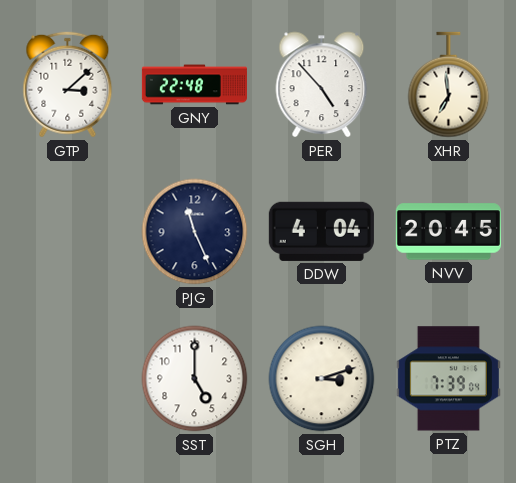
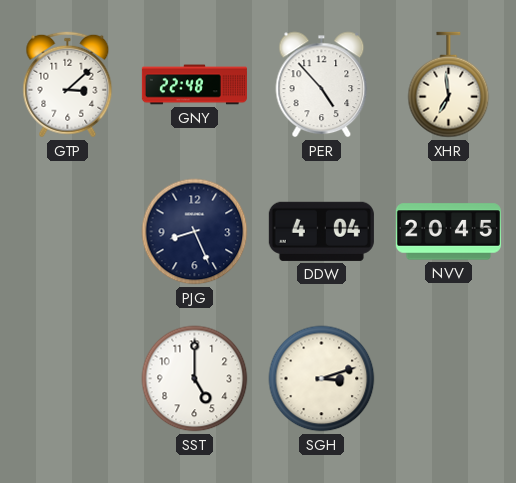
PJG: 11:26 -> 8:26
PTZ: 7:39 -> none
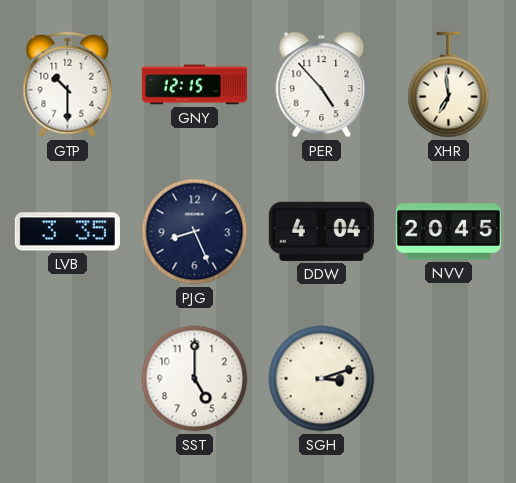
GTP: 3:08 -> 10:30
GNY: 22:48 -> 12:15
LVB: none -> 3:35
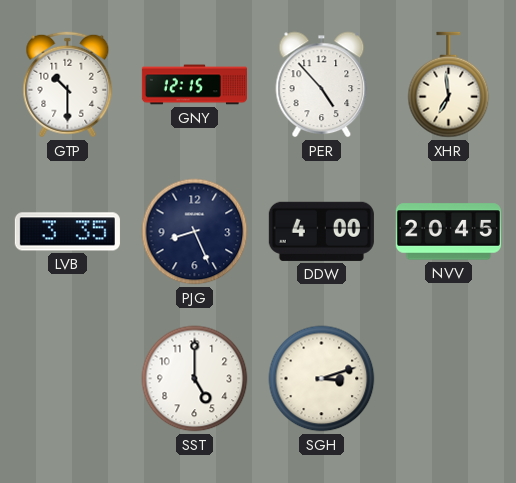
DDW: 4:04 -> 4:00
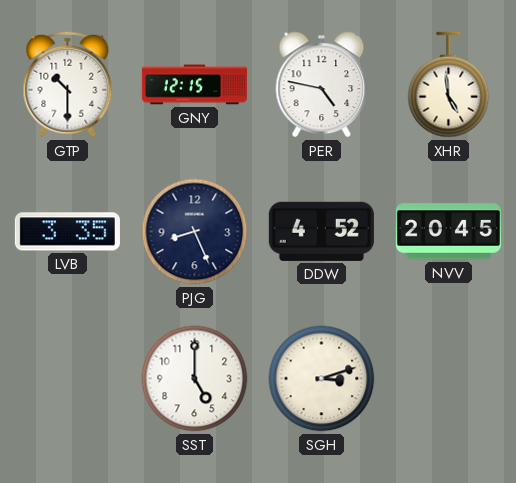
PER: 4:53 -> 4:47
XHR: 6:59 -> 4:59
DDW: 4:00 -> 4:52
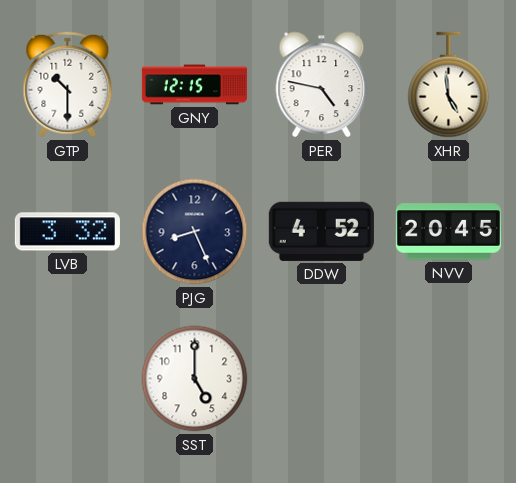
LVB: 3:35 -> 3:32
SGH: 3:12 -> none
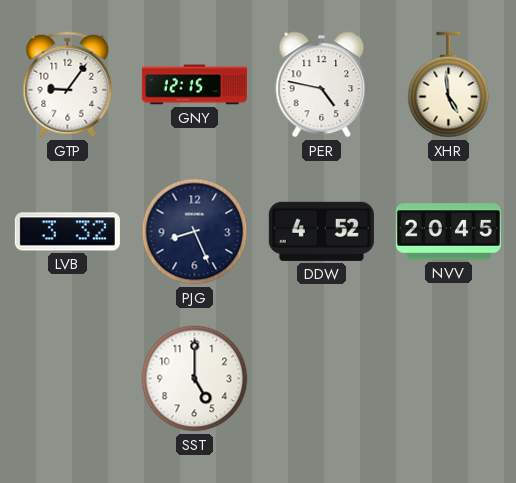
GTP: 10:30 -> 9:06
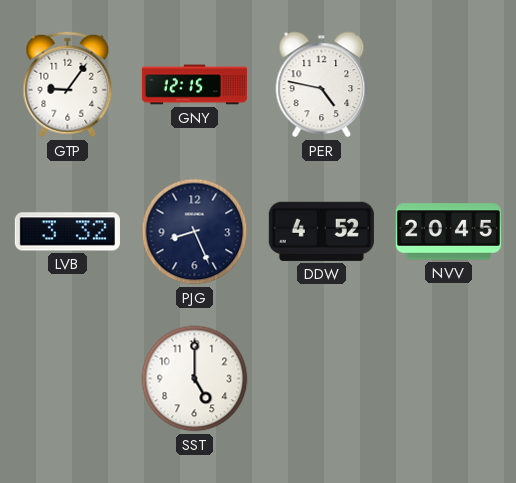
XHR: 4:59 -> none
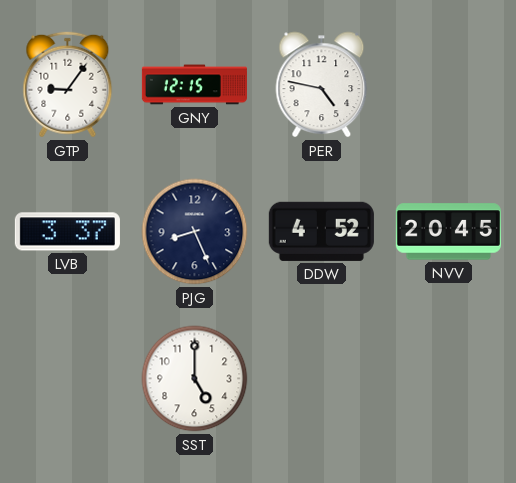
LVB: 3:32 -> 3:37
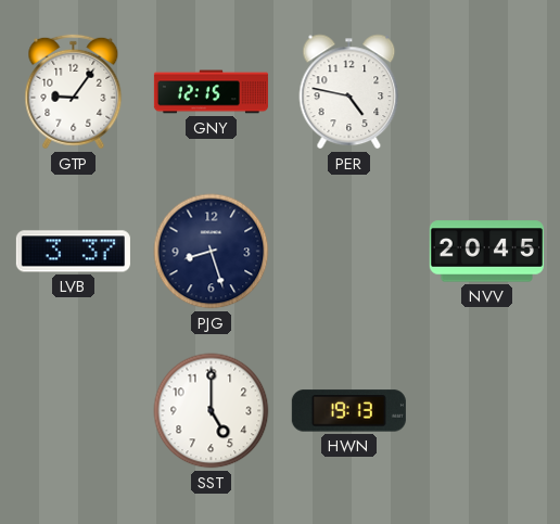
PJG: 8:26 -> 8:27
DDW: 4:52 -> none
HWN: none -> 19:13
